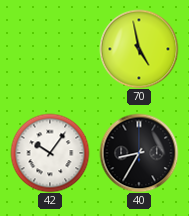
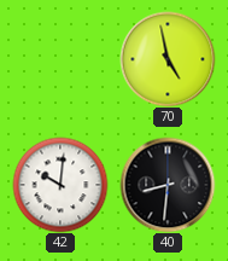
42: 10:06 -> 10:01
40: 8:35 -> 8:31
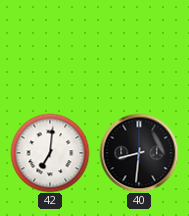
70: 4:58 -> none
42: 10:01 -> 7:01
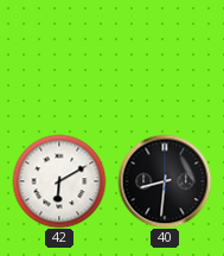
42: 7:01 -> 6:10
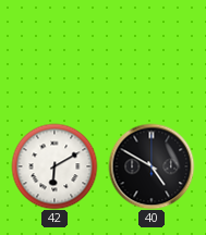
40: 8:31 -> 4:50
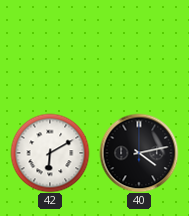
40: 4:50 -> 4:13
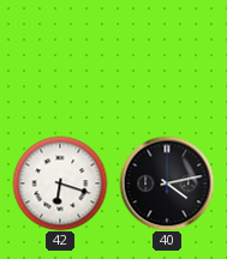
42: 6:10 -> 6:18
